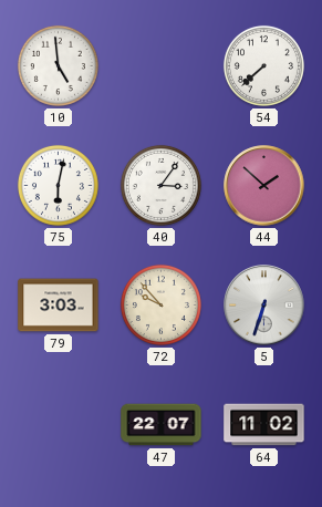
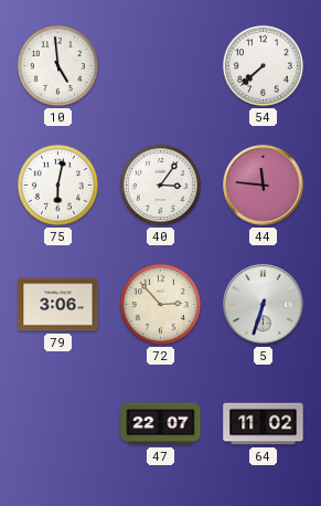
44: 1:52 -> 11:46
79: 3:03 -> 3:06
72: 9:53 -> 2:53
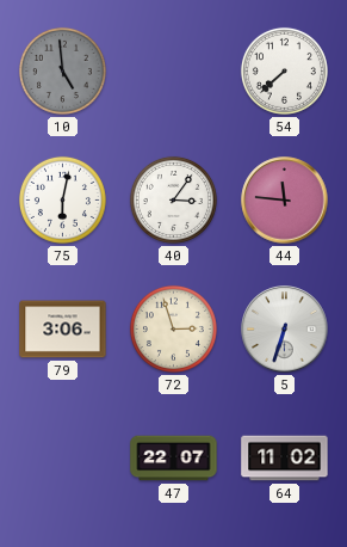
10 dial: white -> grey
72: 2:53 -> 2:57
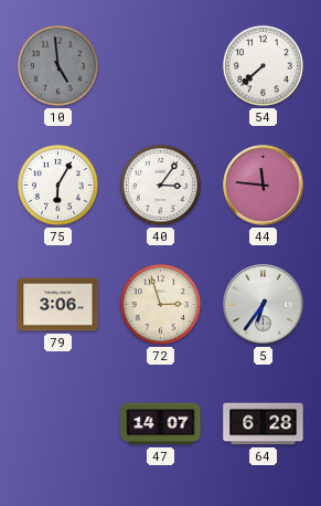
75: 6:02 -> 6:05
5: 6:33 -> 6:36
47: 22:07 -> 14:07
64: 11:02 -> 6:28
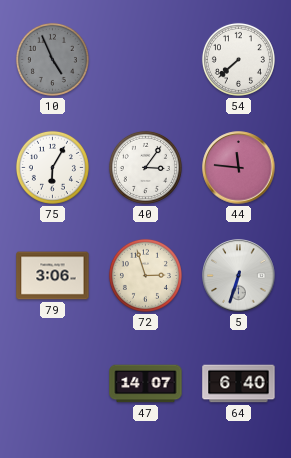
10: 4:59 -> 4:56
5: 6:36 -> 6:33
64: 6:28 -> 6:40
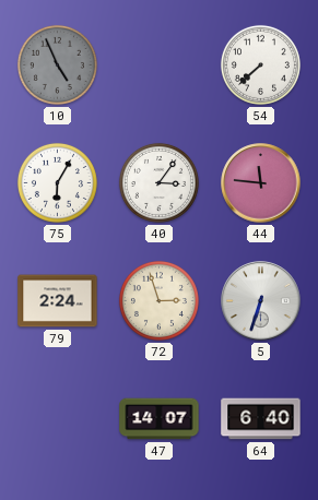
79: 3:06 -> 2:24
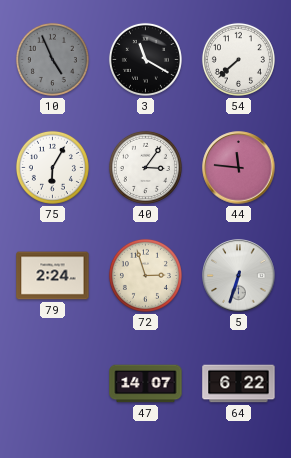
3: none -> 11:20
64: 6:40 -> 6:22
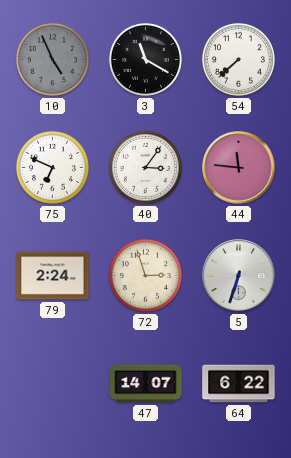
75: 6:05 -> 6:49
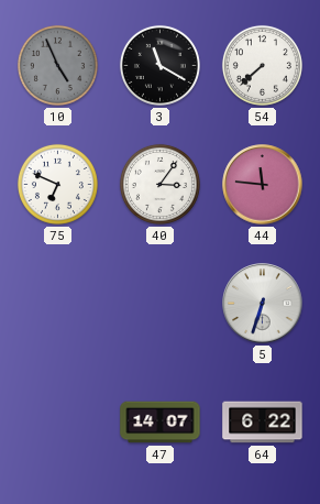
79: 2:24 -> none
72: 2:57 -> none
